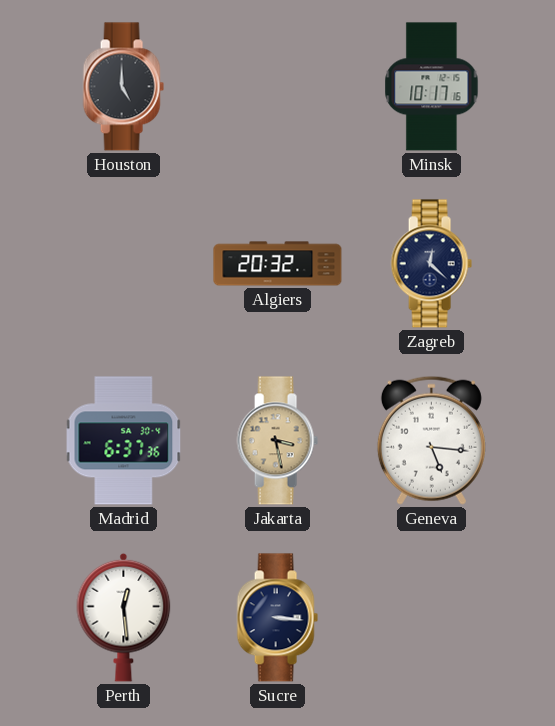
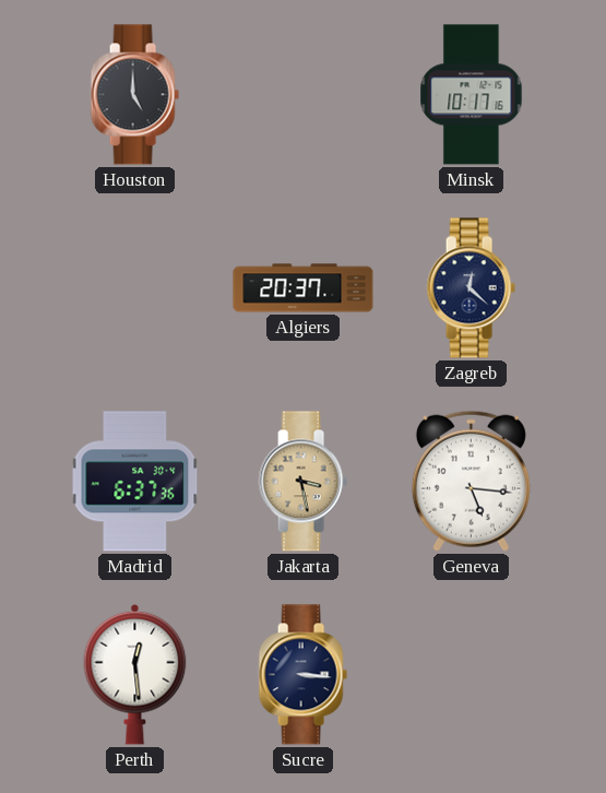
Algiers: 20:32 -> 20:37
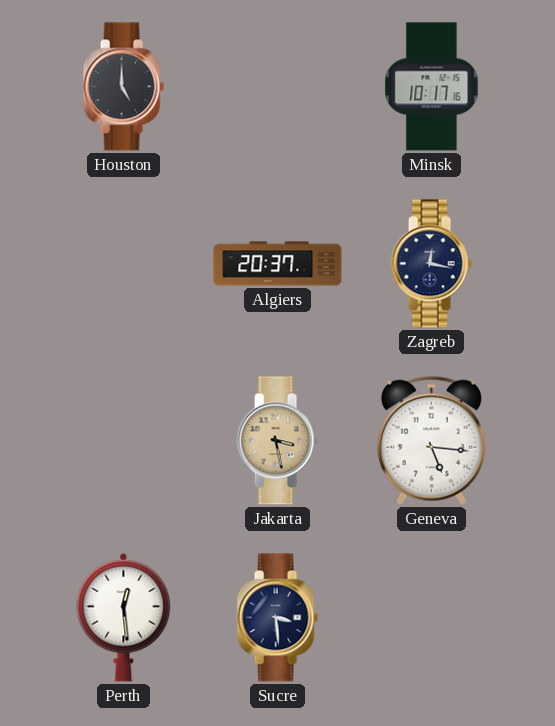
Zagreb: 12:22 -> 12:17
Madrid: 6:37 -> none
Sucre: 3:16 -> 3:29
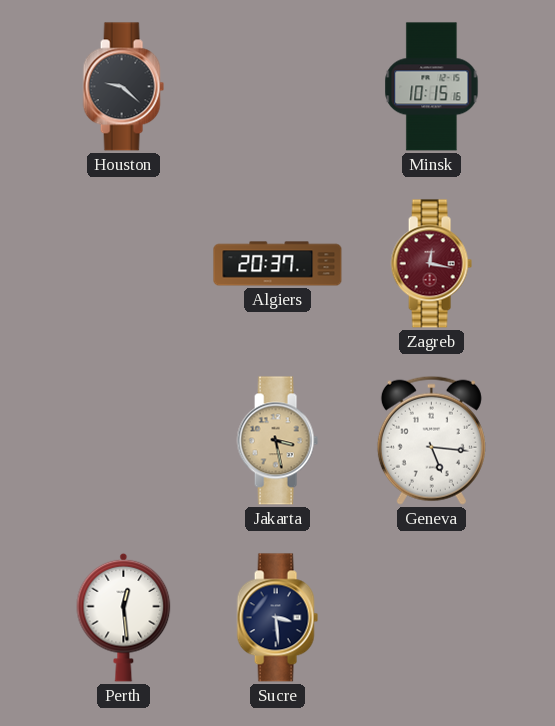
Houston: 5:00 -> 9:22
Minsk: 10:17 -> 10:15
Zagreb dial: navy -> burgundy
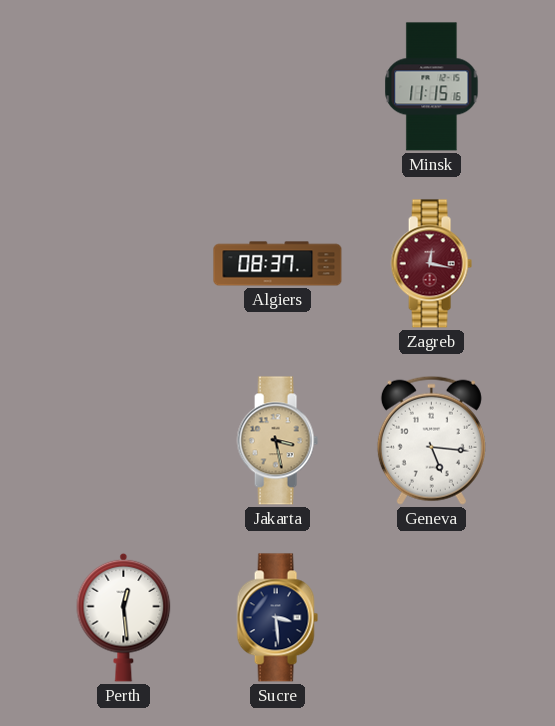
Houston: 9:22 -> none
Minsk: 10:15 -> 11:15
Algiers: 20:37 -> 08:37
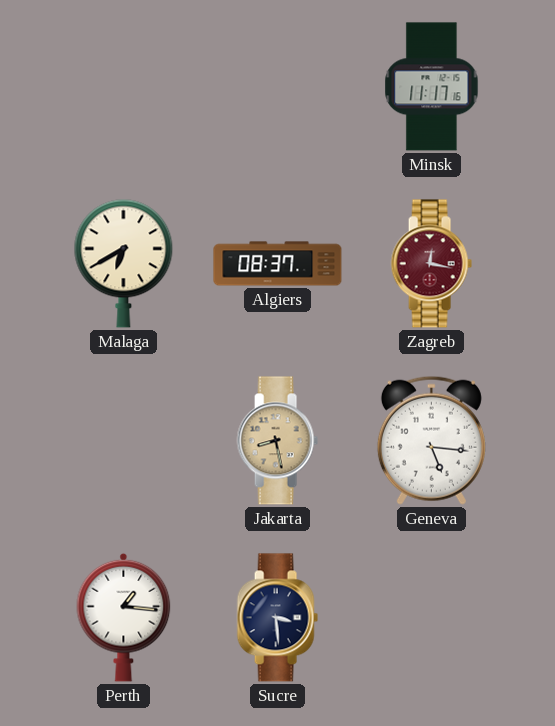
Minsk: 11:15 -> 11:17
Malaga: none -> 6:40
Jakarta: 3:28 -> 8:28
Perth: 12:29 -> 1:16
